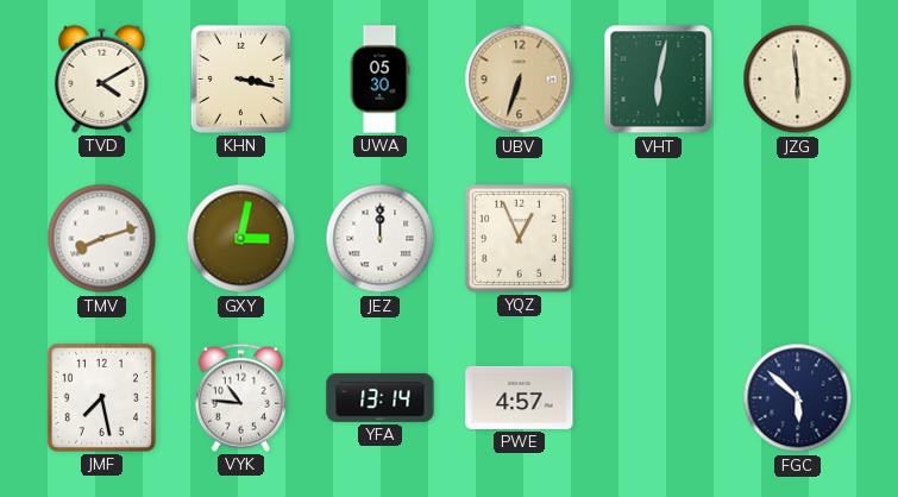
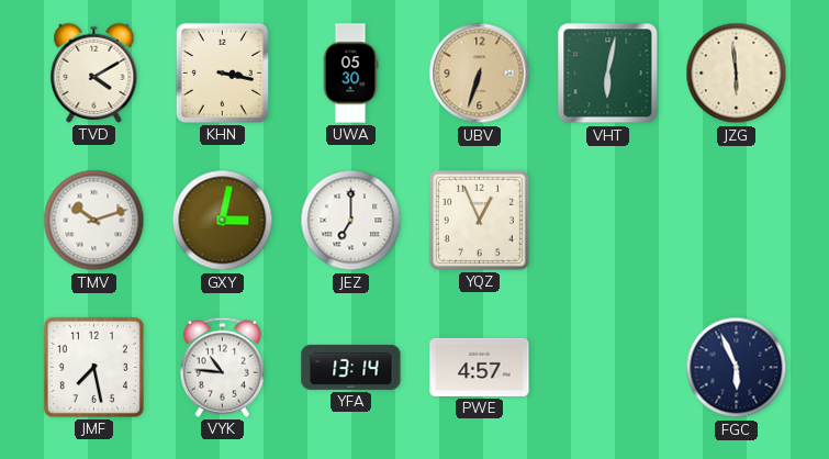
TMV: 8:12 -> 10:12
JEZ: 12:00 -> 7:00
FGC: 5:52 -> 5:56
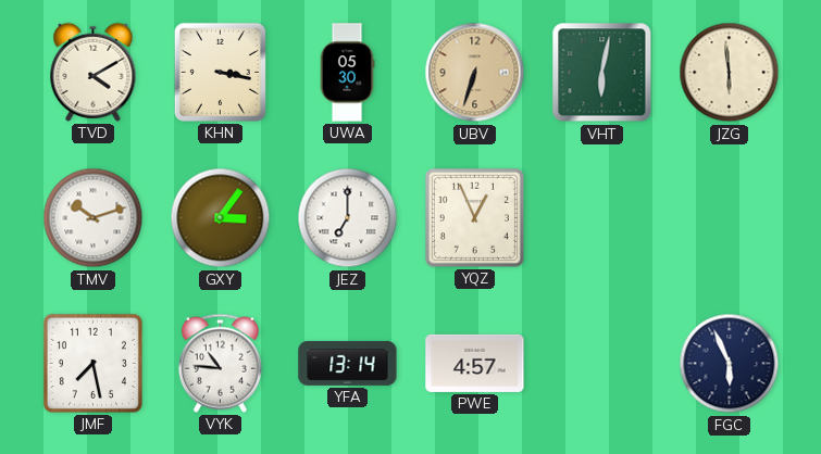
GXY: 3:02 -> 3:06
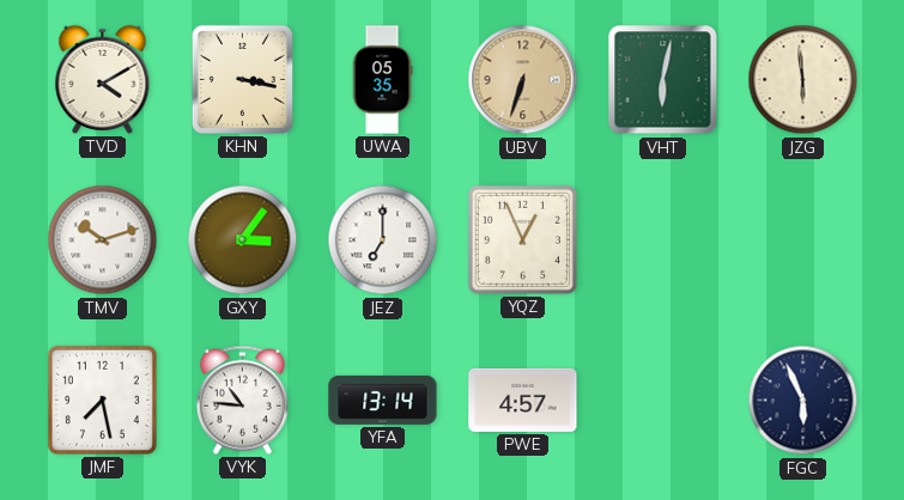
UWA: 05:30 -> 05:35
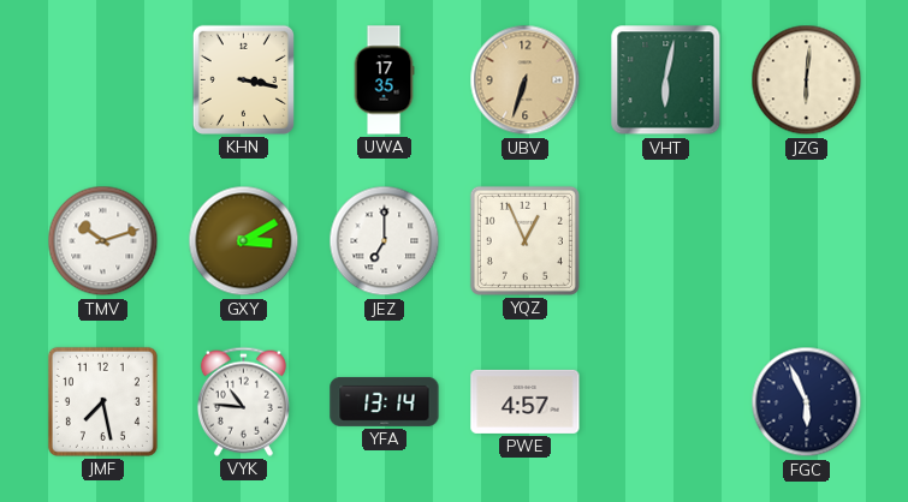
TVD: 4:10 -> none
UWA: 05:35 -> 17:35
JZG: 5:59 -> 6:01
GXY: 3:06 -> 3:10
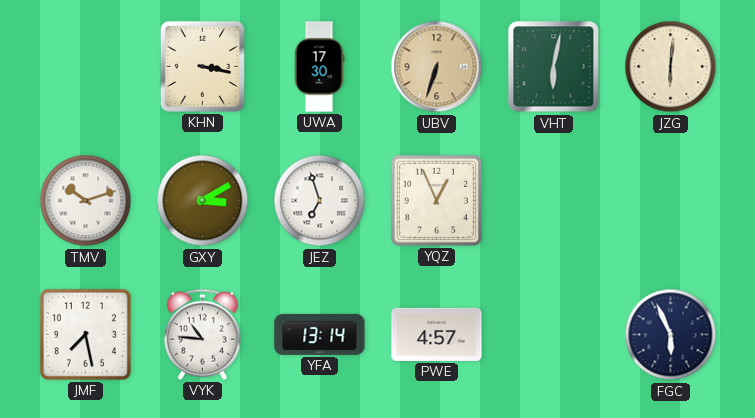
UWA: 17:35 -> 17:30
JEZ: 7:00 -> 6:57
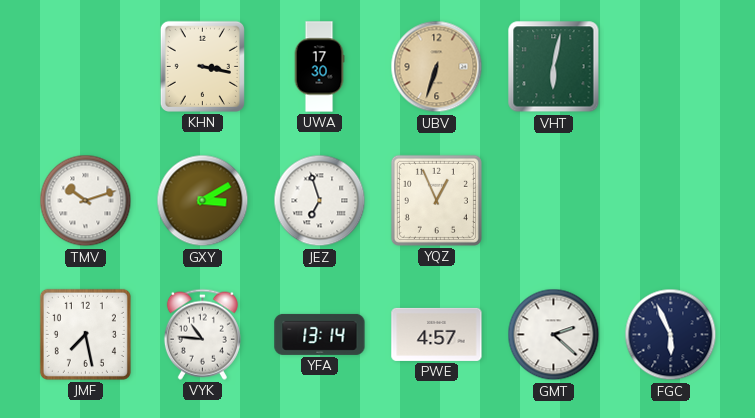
JZG: 6:01 -> none
GMT: none -> 2:22
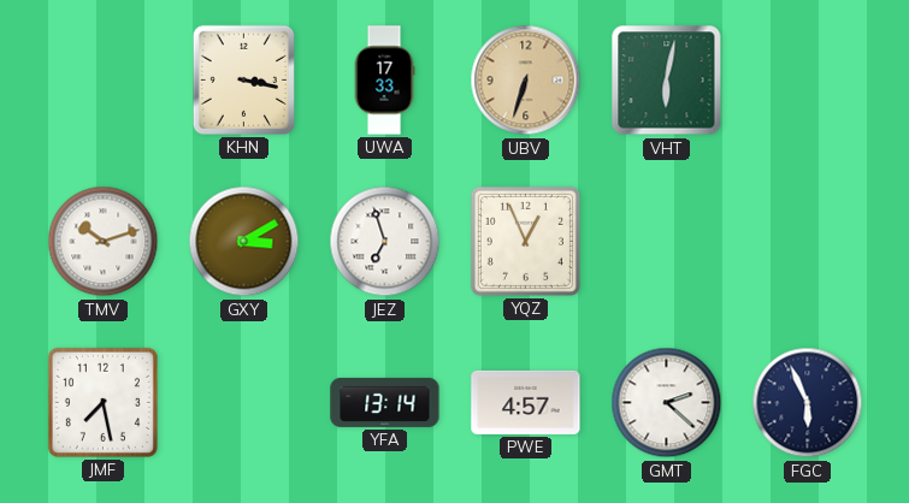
UWA: 17:30 -> 17:33
VYK: 10:46 -> none
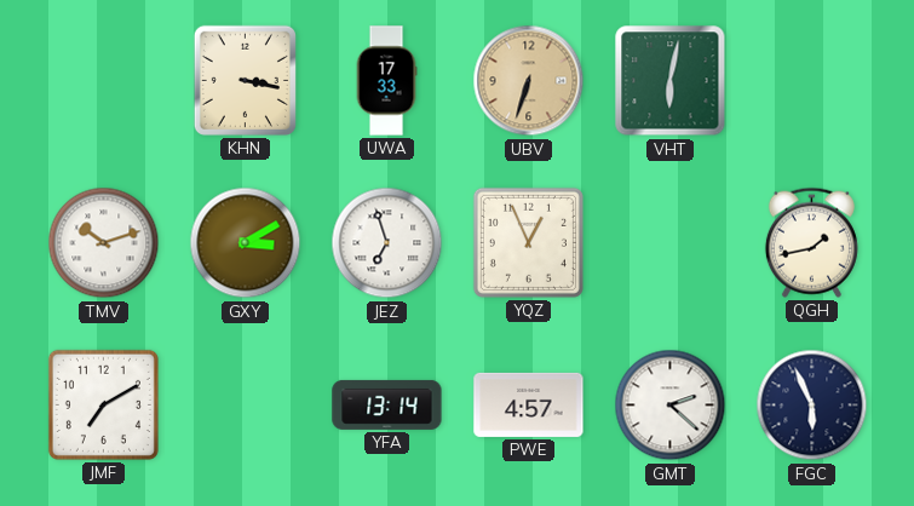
QGH: none -> 1:43
JMF: 7:28 -> 7:10
